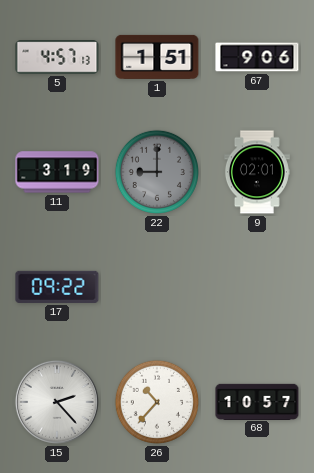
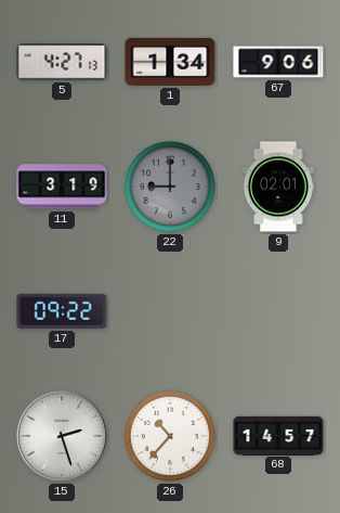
5: 4:57 -> 4:27
1: 1:51 -> 1:34
15: 2:23 -> 2:27
68: 10:57 -> 14:57
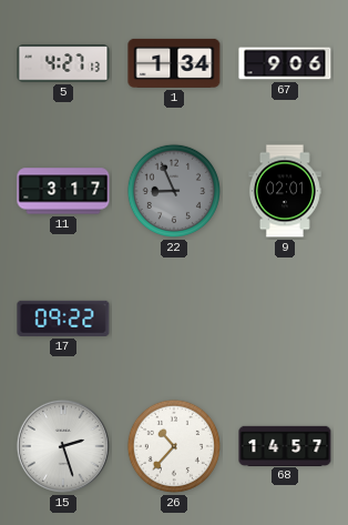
11: 3:19 -> 3:17
22: 9:00 -> 8:56
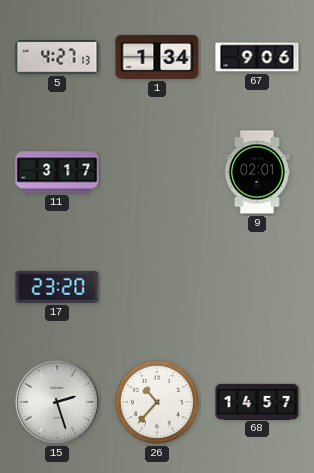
22: 8:56 -> none
17: 09:22 -> 23:20
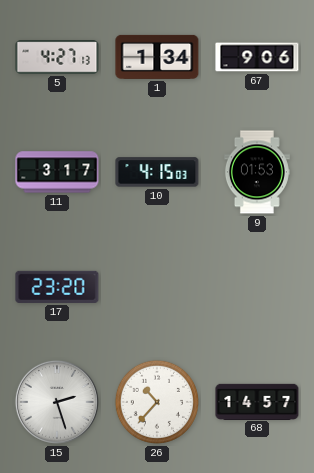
10: none -> 4:15
9: 02:01 -> 01:53
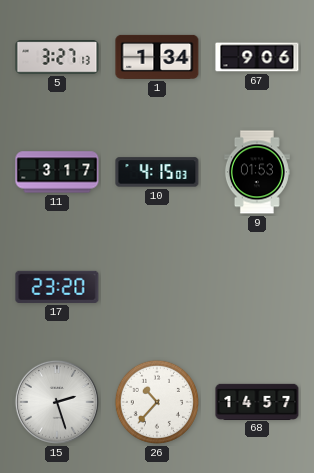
5: 4:27 -> 3:27
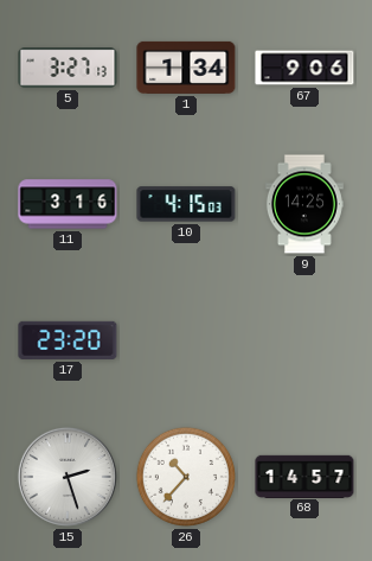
11: 3:17 -> 3:16
9: 01:53 -> 14:25
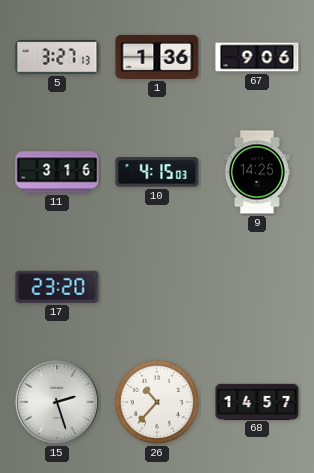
1: 1:34 -> 1:36
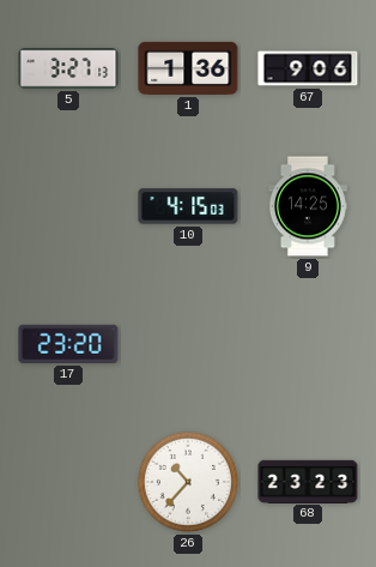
11: 3:16 -> none
15: 2:27 -> none
68: 14:57 -> 23:23
